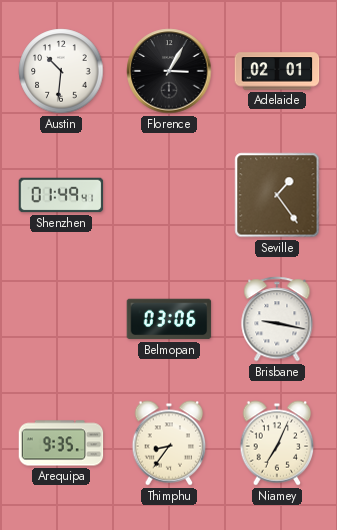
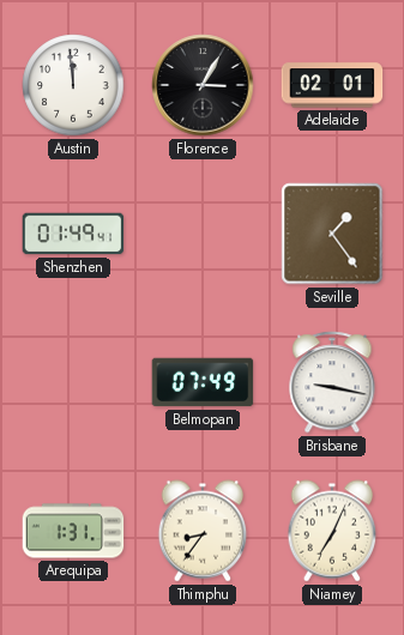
Austin: 10:31 -> 11:59
Belmopan: 03:06 -> 07:49
Arequipa: 9:35 -> 1:31
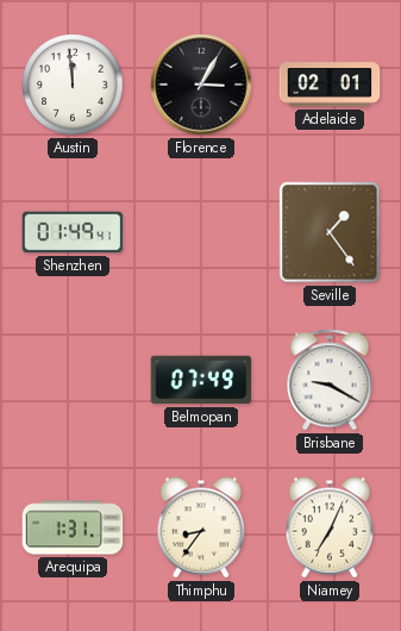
Brisbane: 9:17 -> 9:20
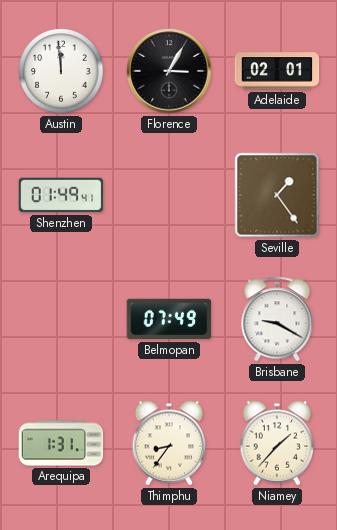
Niamey: 7:04 -> 1:37
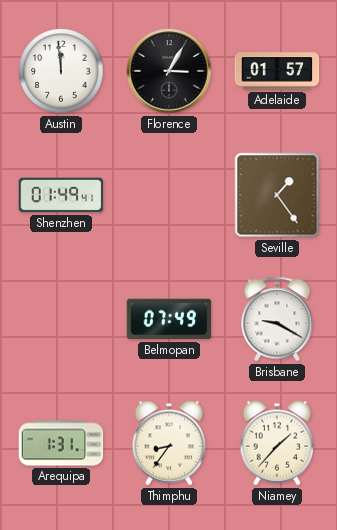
Adelaide: 02:01 -> 01:57
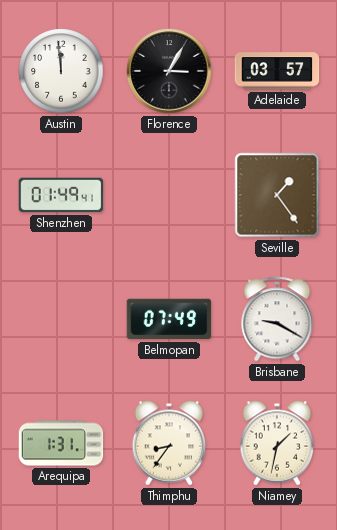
Adelaide: 01:57 -> 03:57
Niamey: 1:37 -> 1:32
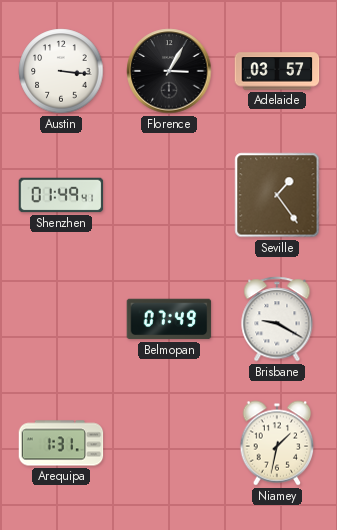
Austin: 11:59 -> 3:16
Thimphu: 8:36 -> none
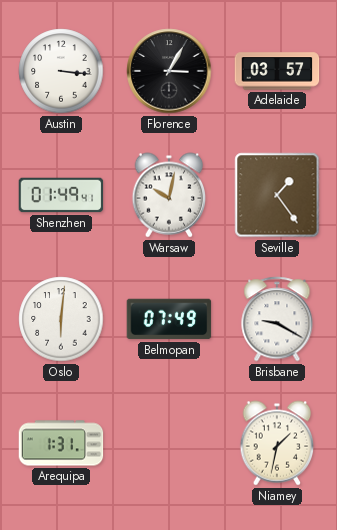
Warsaw: none -> 10:02
Oslo: none -> 6:01
